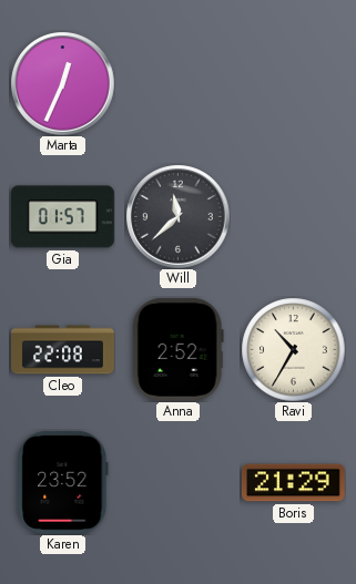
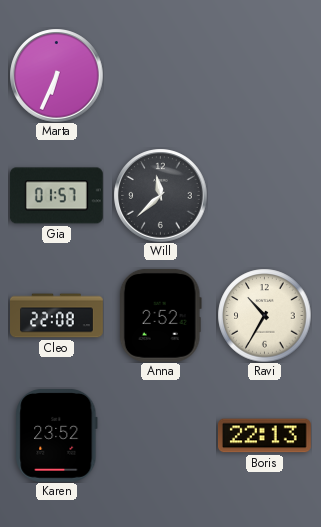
Marta: 12:34 -> 6:34
Boris: 21:29 -> 22:13
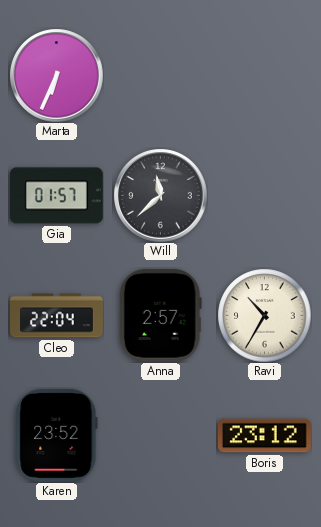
Cleo: 22:08 -> 22:04
Anna: 2:52 -> 2:57
Boris: 22:13 -> 23:12
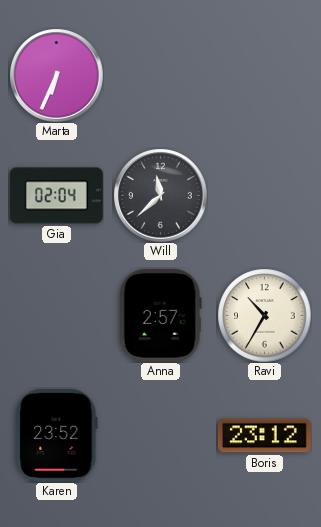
Gia: 01:57 -> 02:04
Cleo: 22:04 -> none
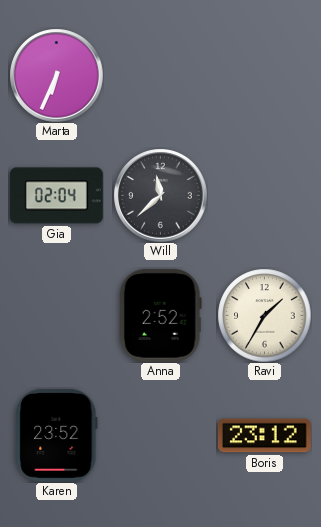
Anna: 2:57 -> 2:52
Ravi: 10:35 -> 1:35
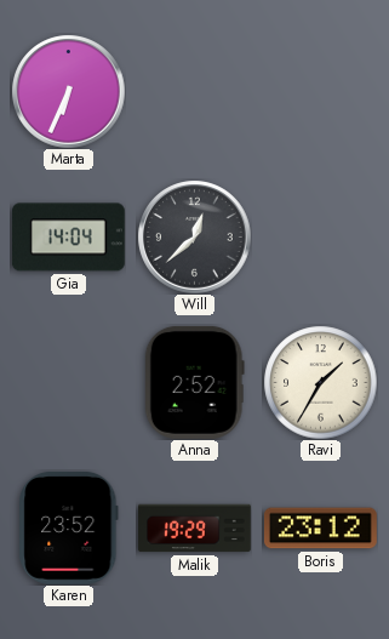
Gia: 02:04 -> 14:04
Will: 11:38 -> 12:38
Malik: none -> 19:29
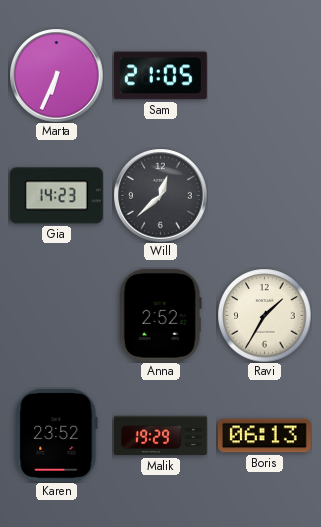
Sam: none -> 21:05
Gia: 14:04 -> 14:23
Boris: 23:12 -> 06:13
